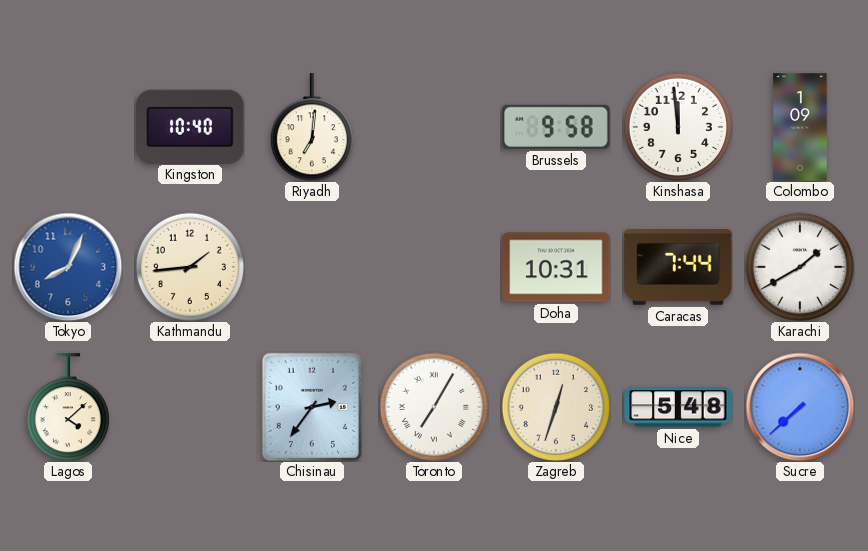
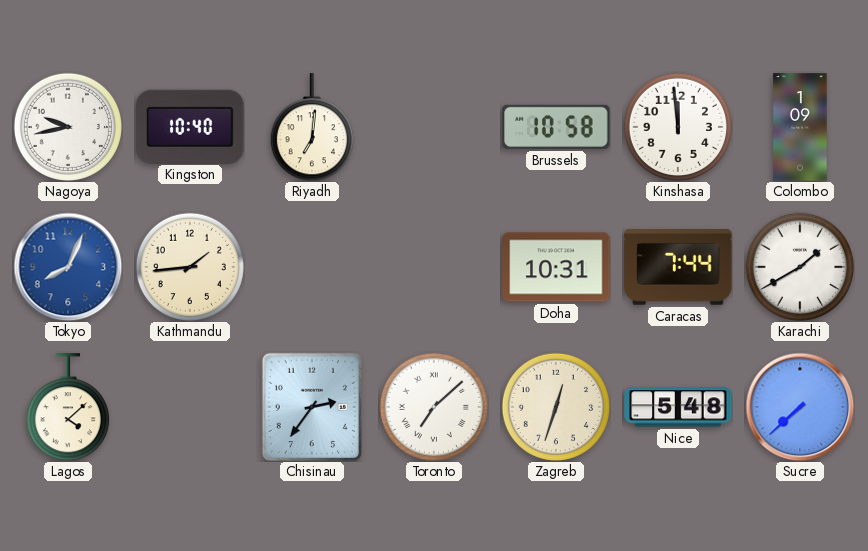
Nagoya: none -> 9:43
Brussels: 9:58 -> 10:58
Toronto: 7:05 -> 7:08
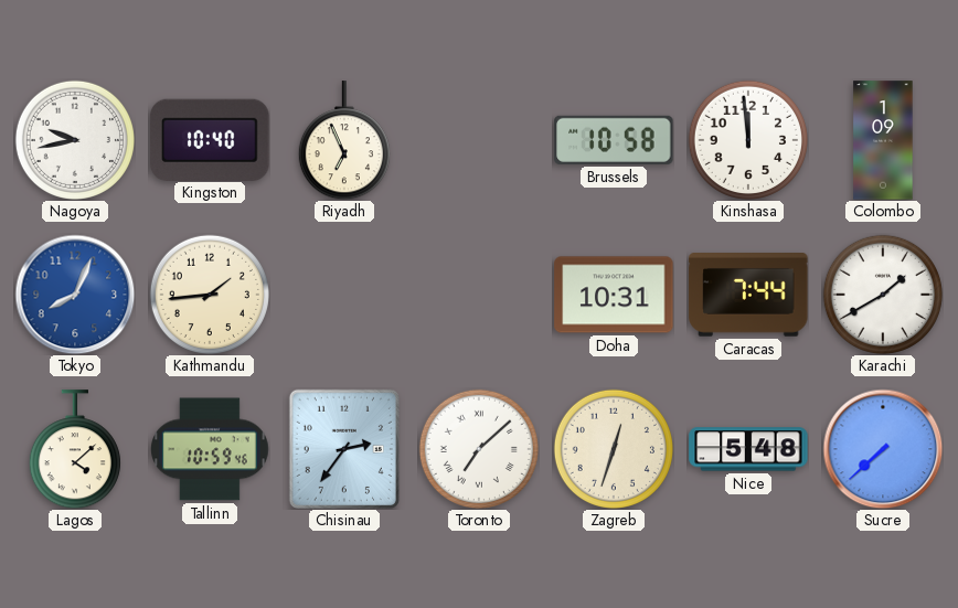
Riyadh: 7:01 -> 6:56
Tallinn: none -> 10:59
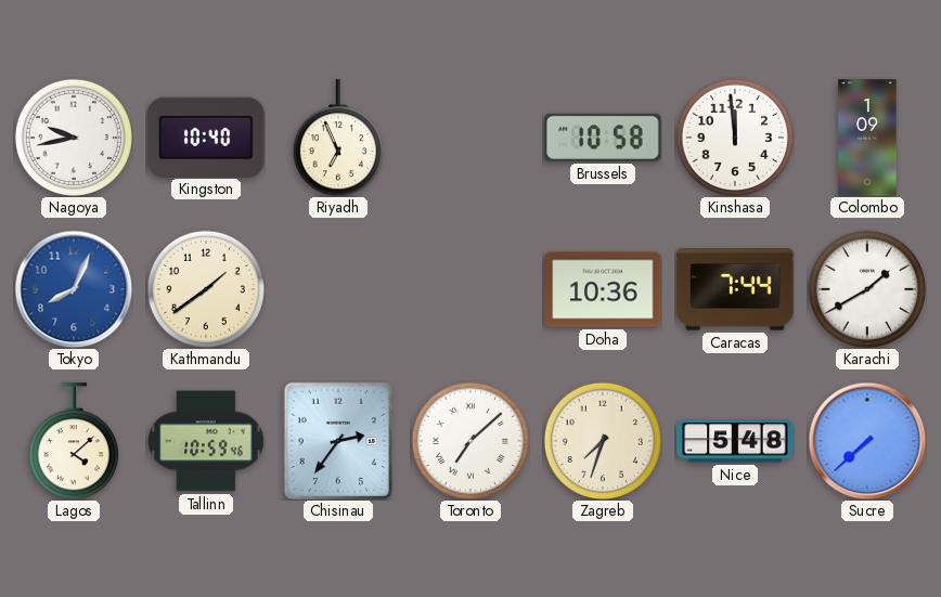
Kathmandu: 1:44 -> 1:39
Doha: 10:31 -> 10:36
Zagreb: 12:33 -> 7:33
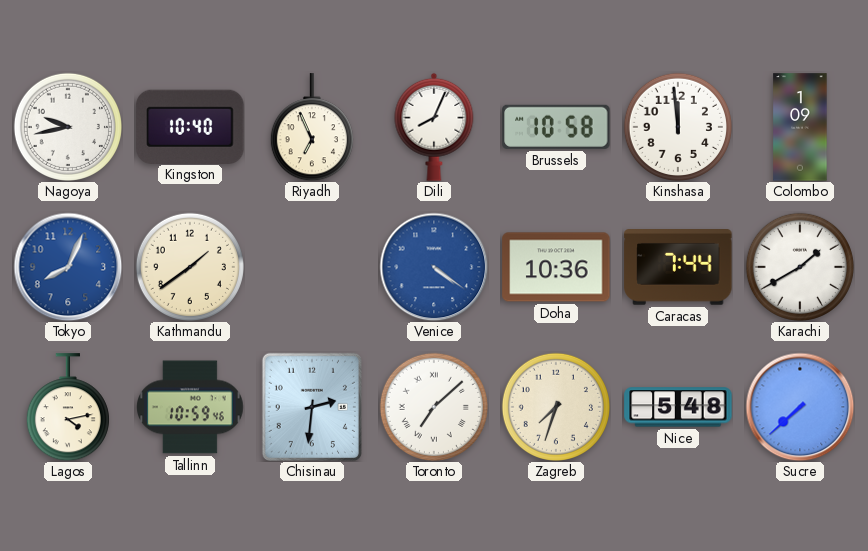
Dili: none -> 8:04
Venice: none -> 4:21
Lagos: 4:08 -> 4:13
Chisinau: 2:36 -> 2:31
